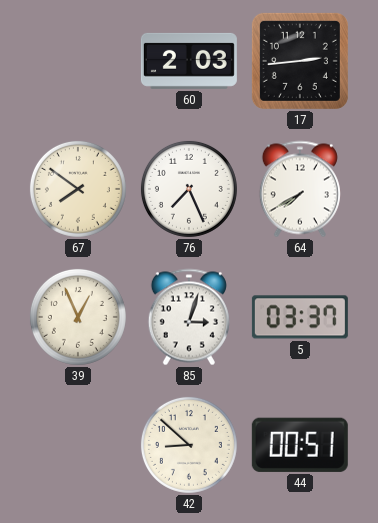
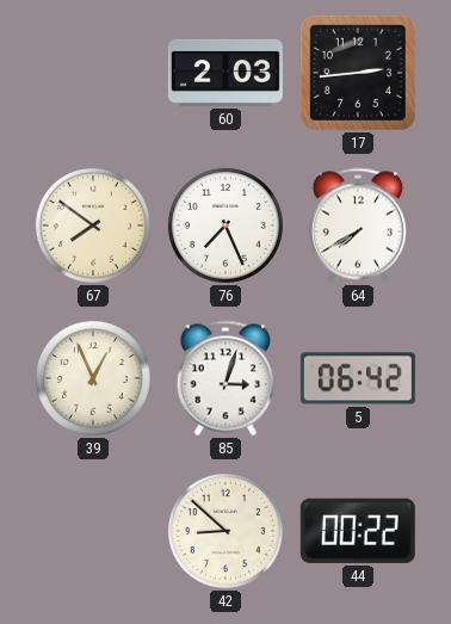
5: 03:37 -> 06:42
44: 00:51 -> 00:22
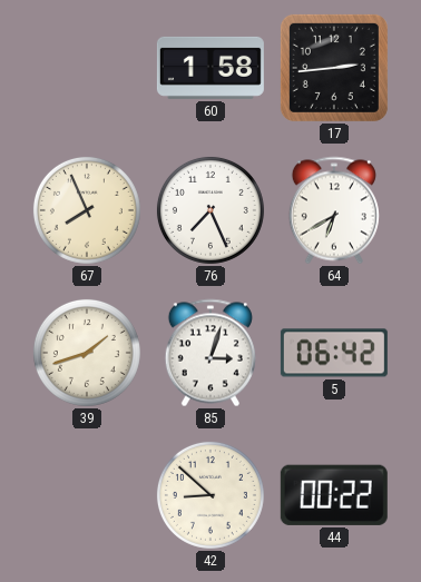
60: 2:03 -> 1:58
67: 7:51 -> 7:56
64: 7:40 -> 6:40
39: 12:56 -> 1:42
